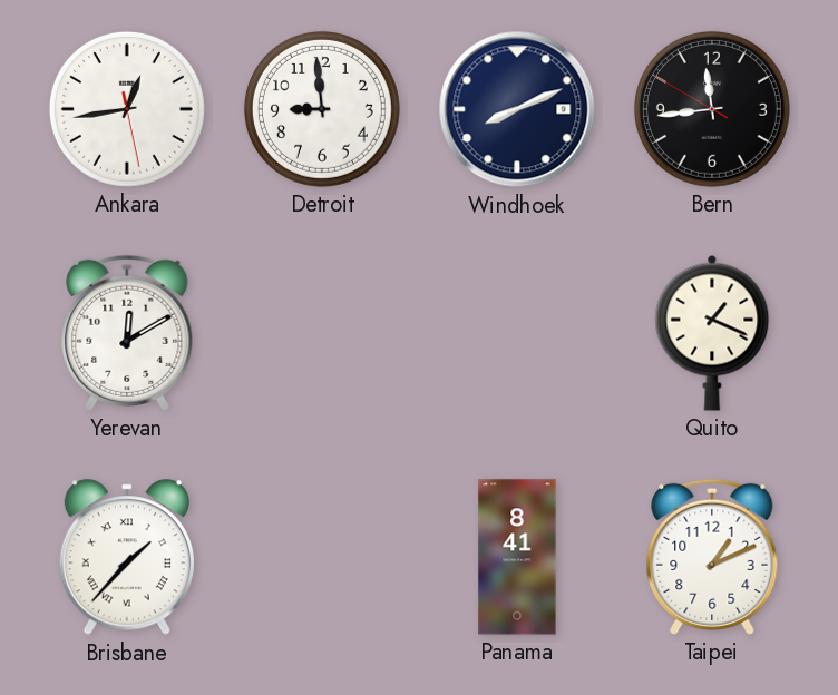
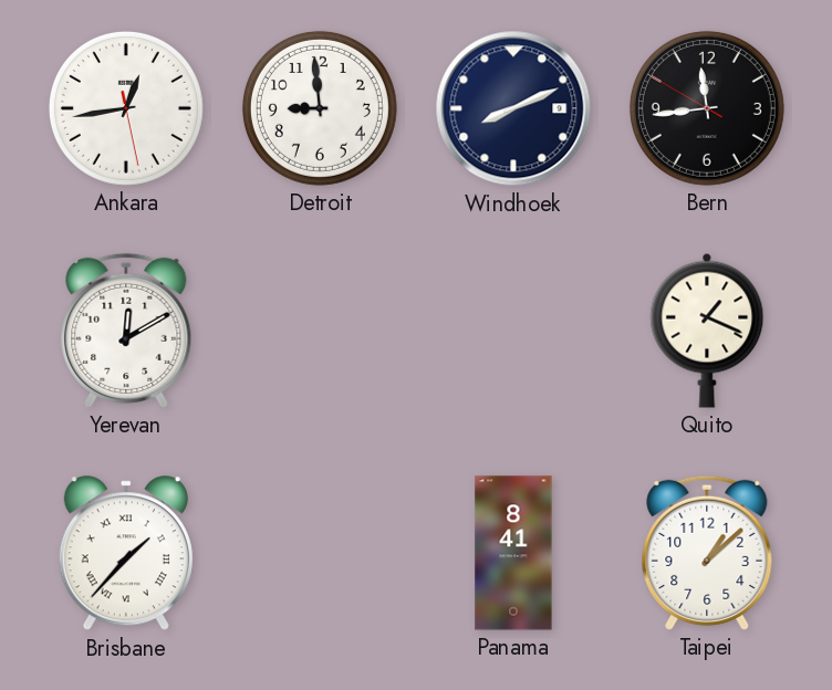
Taipei: 1:11 -> 1:08
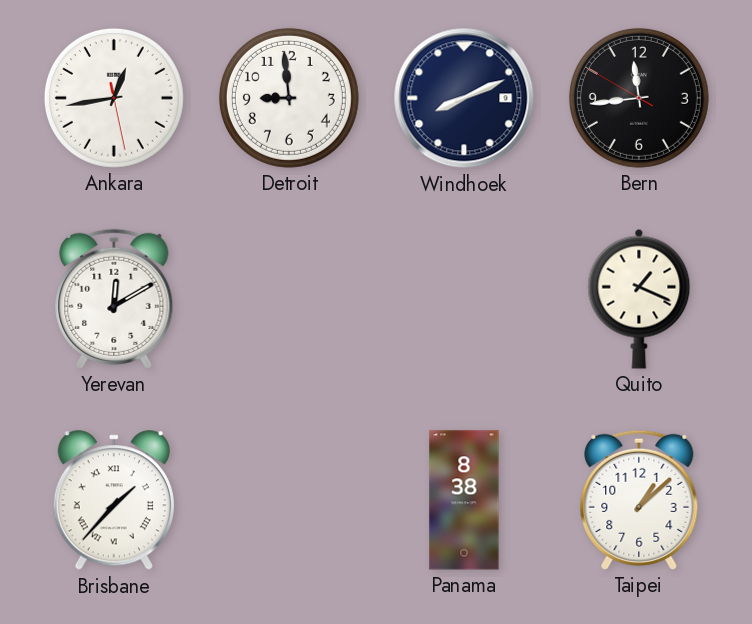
Panama: 8:41 -> 8:38
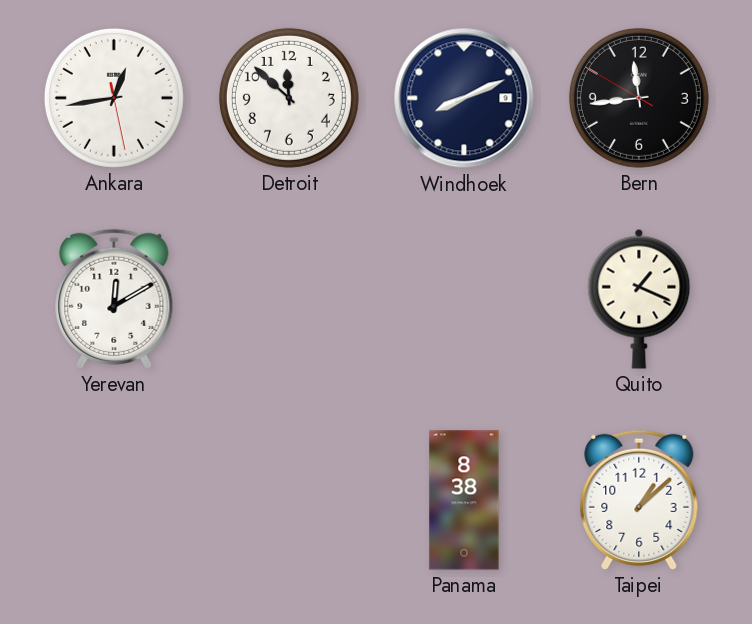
Detroit: 8:59 -> 11:52
Brisbane: 1:37 -> none
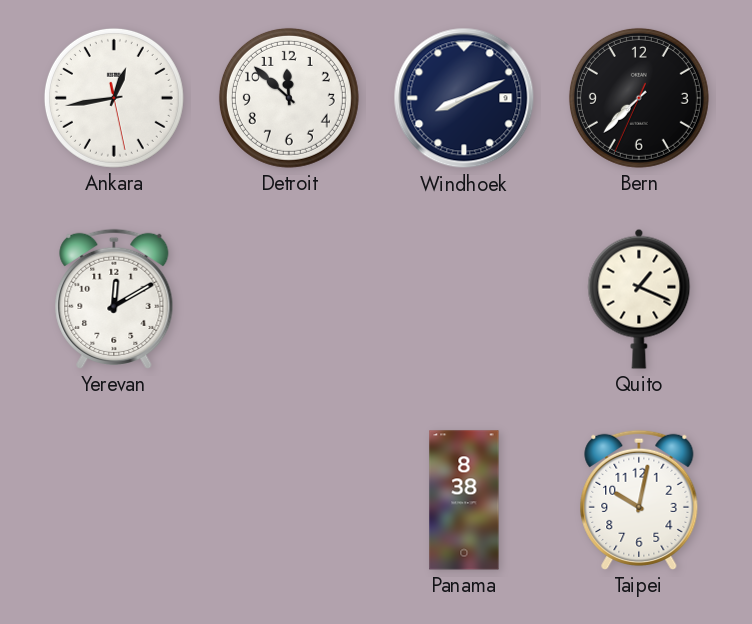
Bern: 11:43 -> 7:37
Taipei: 1:08 -> 10:02
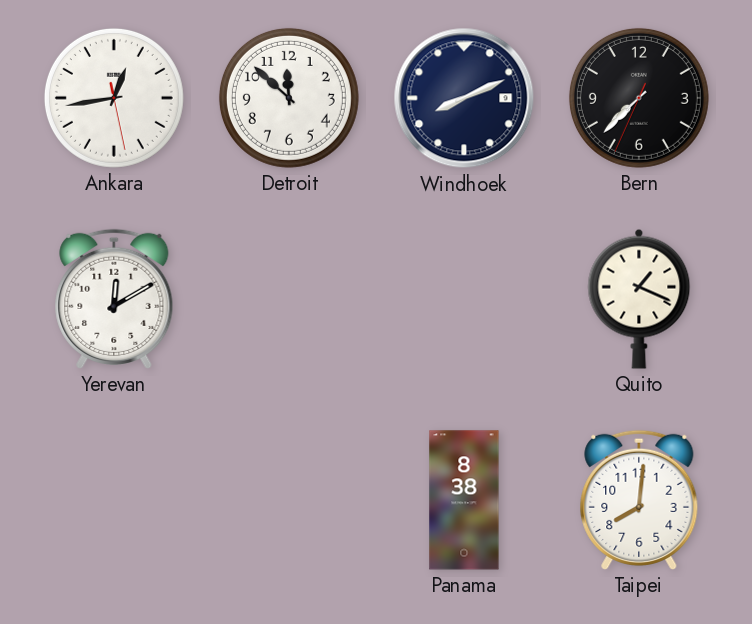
Taipei: 10:02 -> 8:01
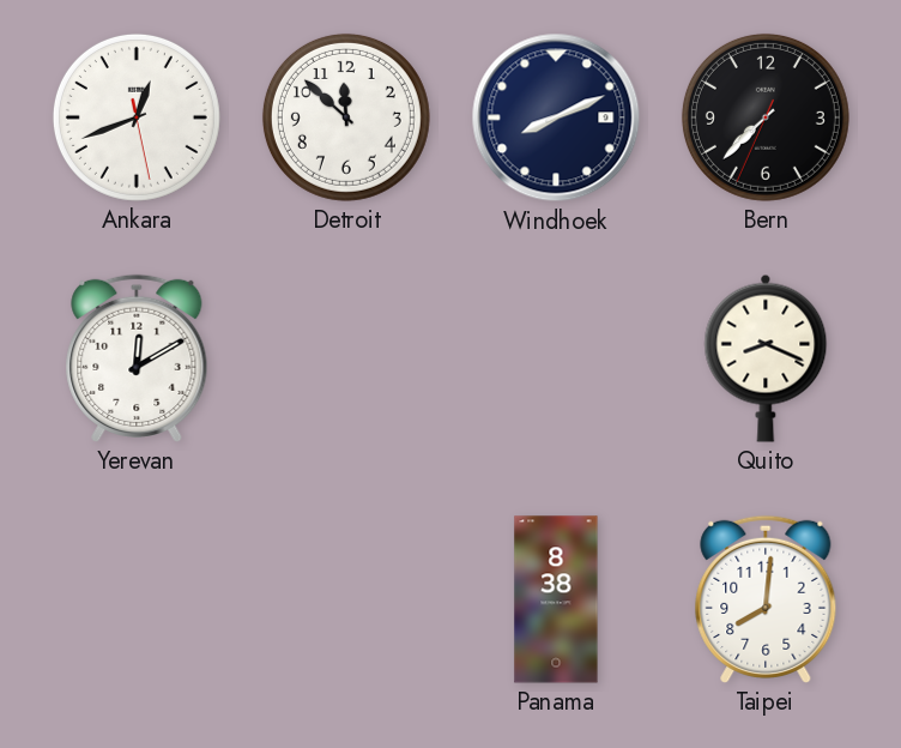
Ankara: 12:43 -> 12:41
Quito: 1:19 -> 8:19
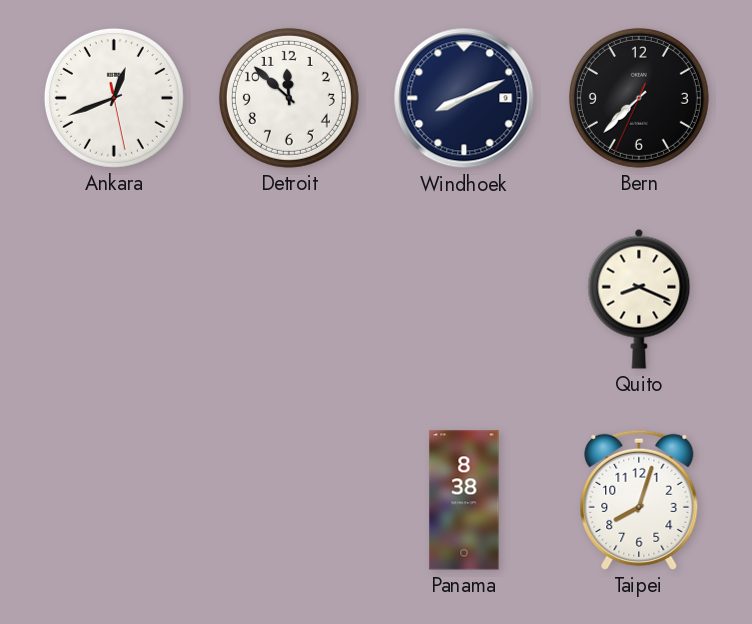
Yerevan: 12:10 -> none
Taipei: 8:01 -> 8:03
